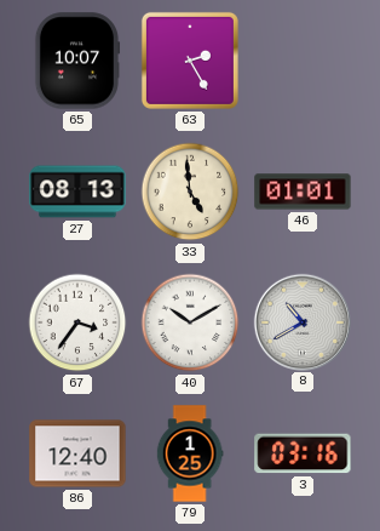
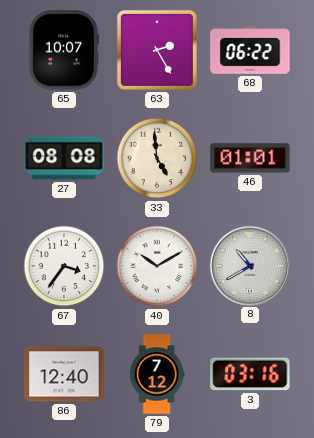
68: none -> 06:22
27: 08:13 -> 08:08
79: 1:25 -> 7:12
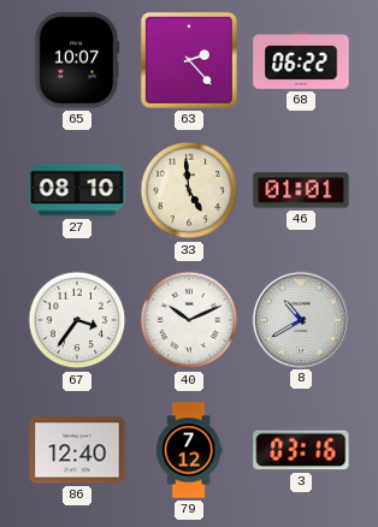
63: 2:25 -> 2:23
27: 08:08 -> 08:10
40: 10:10 -> 10:11
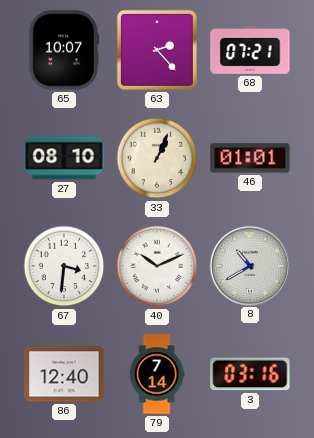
68: 06:22 -> 07:21
33: 4:59 -> 1:04
67: 3:36 -> 3:31
79: 7:12 -> 7:14
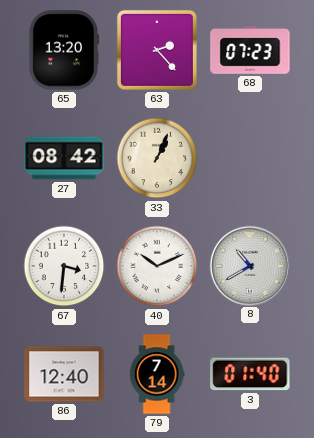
65: 10:07 -> 13:20
68: 07:21 -> 07:23
27: 08:10 -> 08:42
46: 01:01 -> none
3: 03:16 -> 01:40
